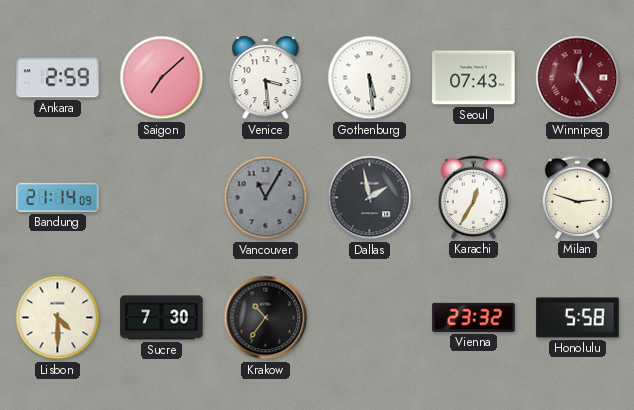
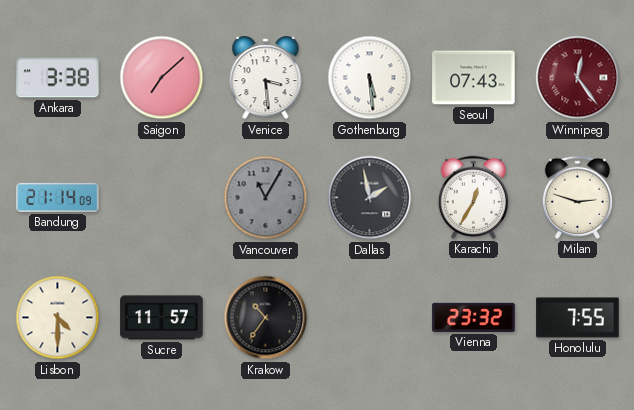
Ankara: 2:59 -> 3:38
Sucre: 7:30 -> 11:57
Honolulu: 5:58 -> 7:55
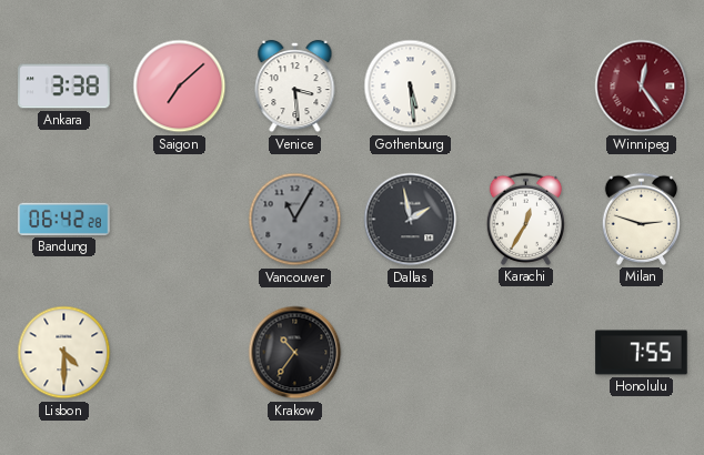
Seoul: 07:43 -> none
Bandung: 21:14 -> 06:42
Sucre: 11:57 -> none
Vienna: 23:32 -> none
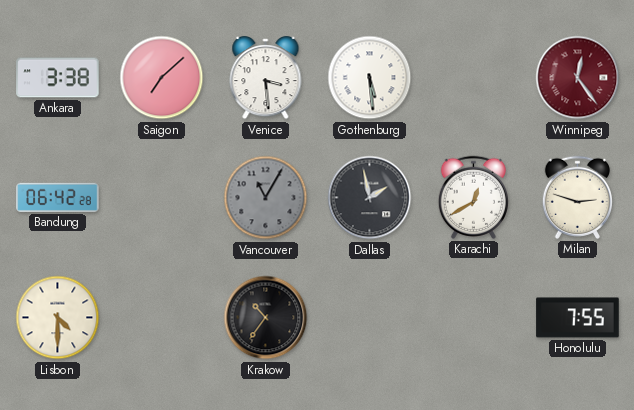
Karachi: 12:35 -> 12:40
